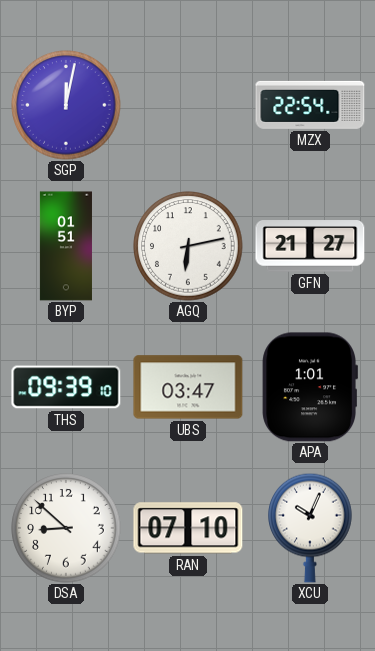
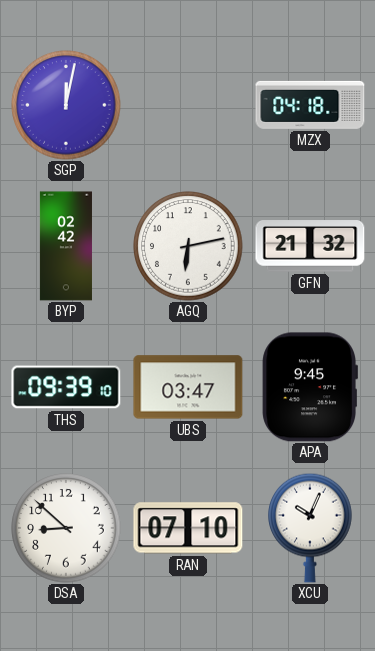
MZX: 22:54 -> 04:18
BYP: 01:51 -> 02:42
GFN: 21:27 -> 21:32
APA: 1:01 -> 9:45
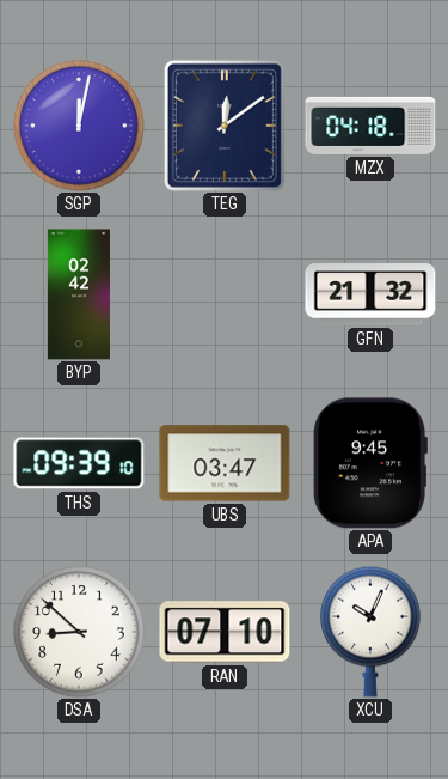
TEG: none -> 12:09
AGQ: 6:13 -> none
